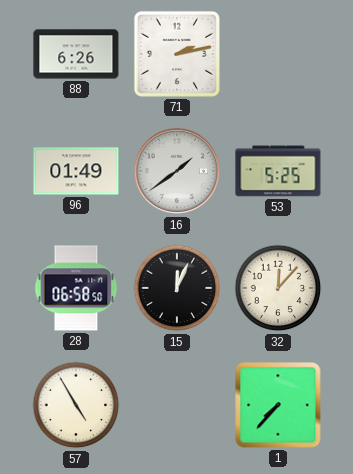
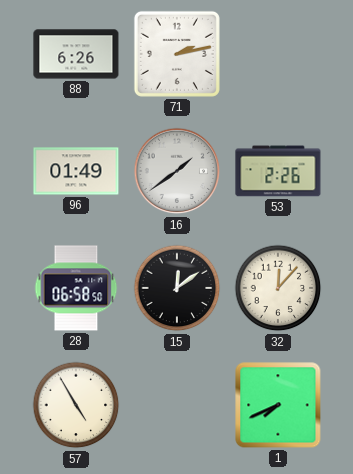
53: 5:25 -> 2:26
15: 12:04 -> 12:09
1: 7:37 -> 7:41
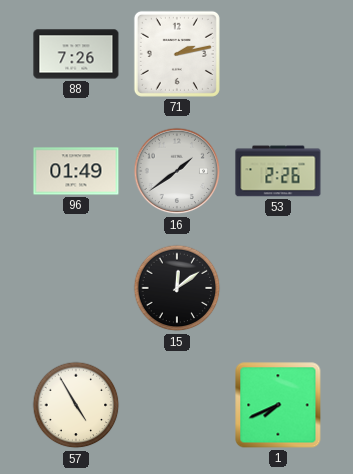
88: 6:26 -> 7:26
28: 06:58 -> none
32: 12:07 -> none
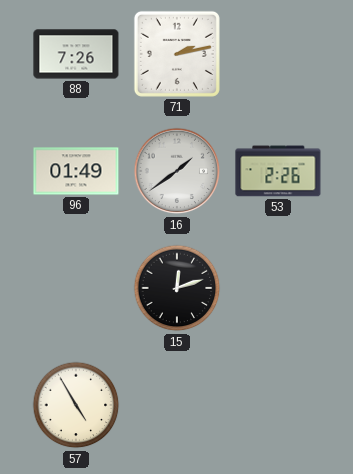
15: 12:09 -> 12:12
1: 7:41 -> none
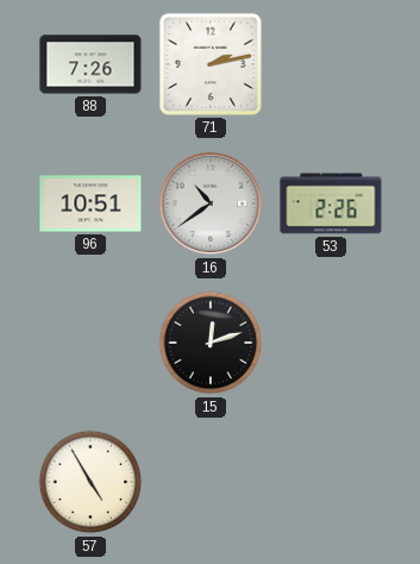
96: 01:49 -> 10:51
16: 1:39 -> 10:39
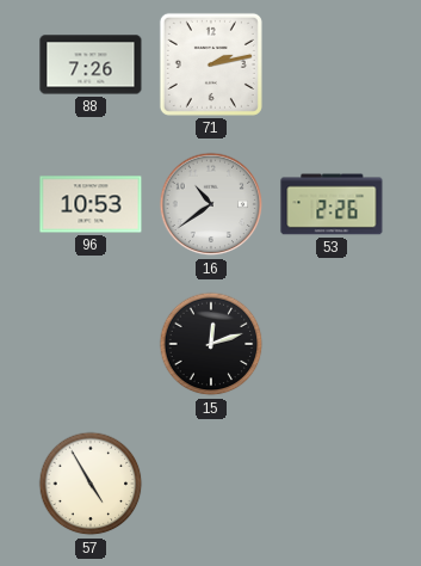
96: 10:51 -> 10:53
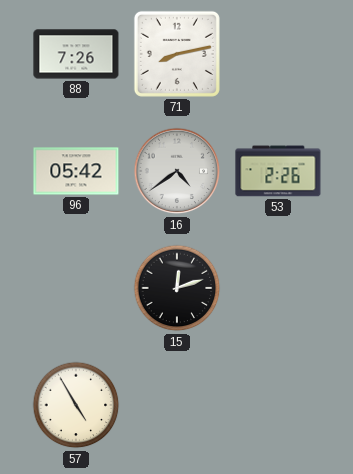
71: 2:13 -> 8:13
96: 10:53 -> 05:42
16: 10:39 -> 4:39
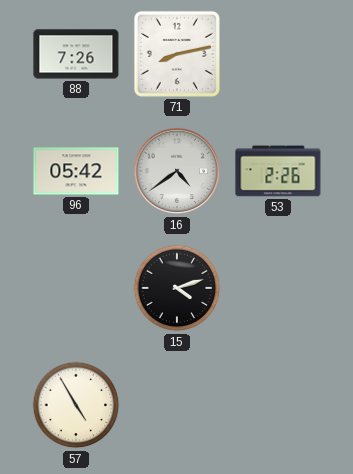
15: 12:12 -> 4:12
